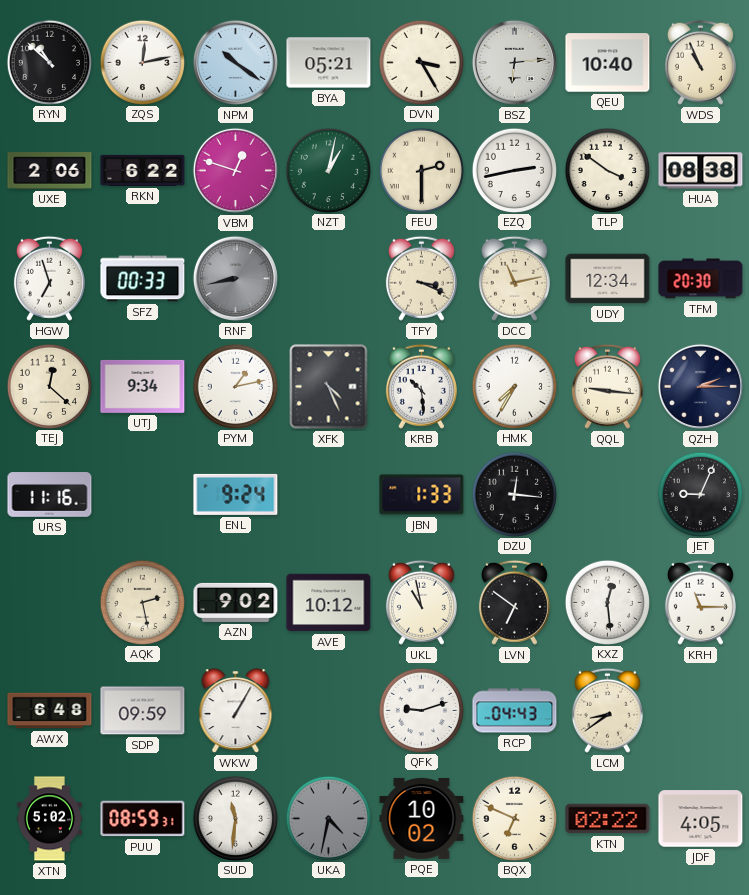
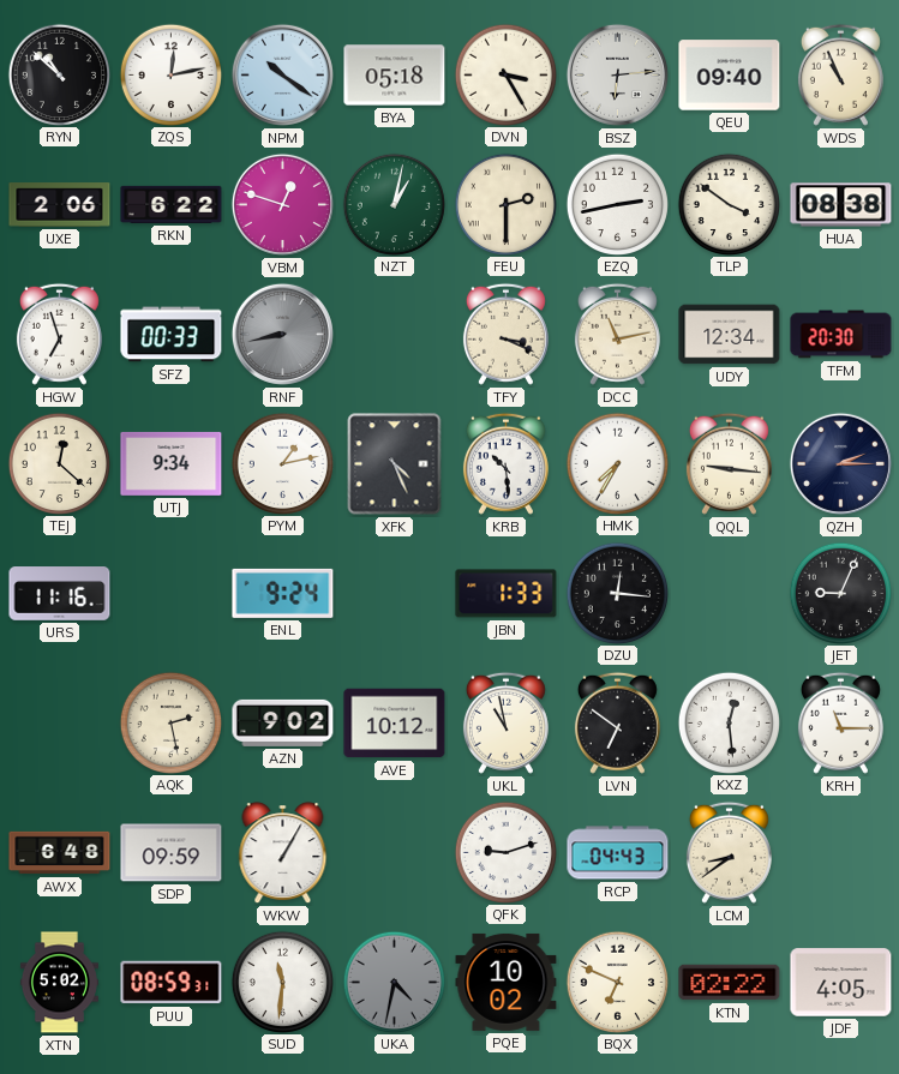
BYA: 05:21 -> 05:18
QEU: 10:40 -> 09:40
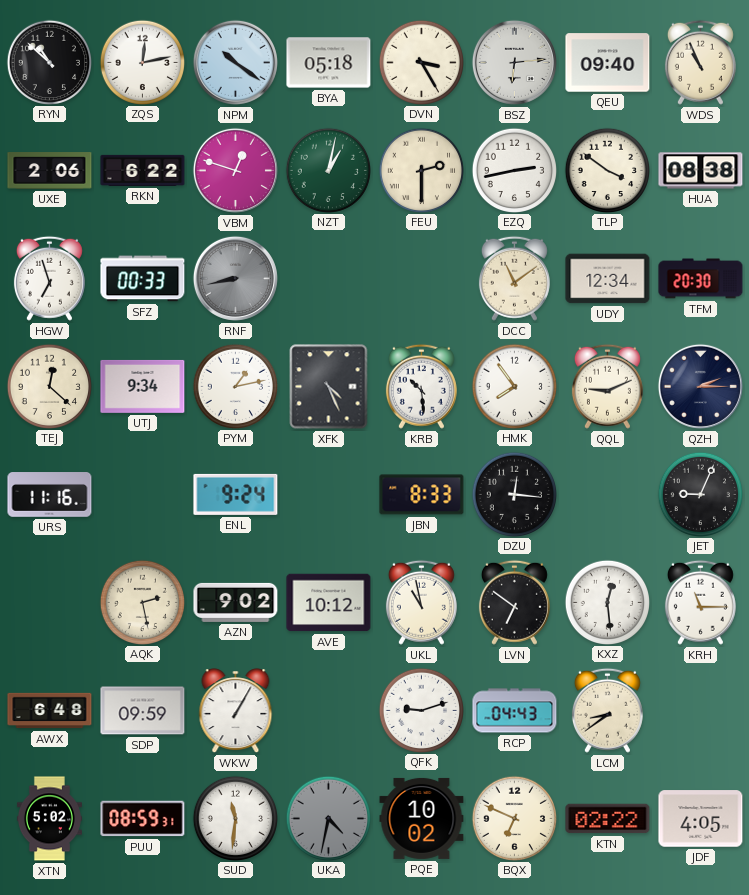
TFY: 3:19 -> none
DCC: 11:13 -> 11:09
HMK: 7:35 -> 7:54
QQL: 9:16 -> 9:11
JBN: 1:33 -> 8:33
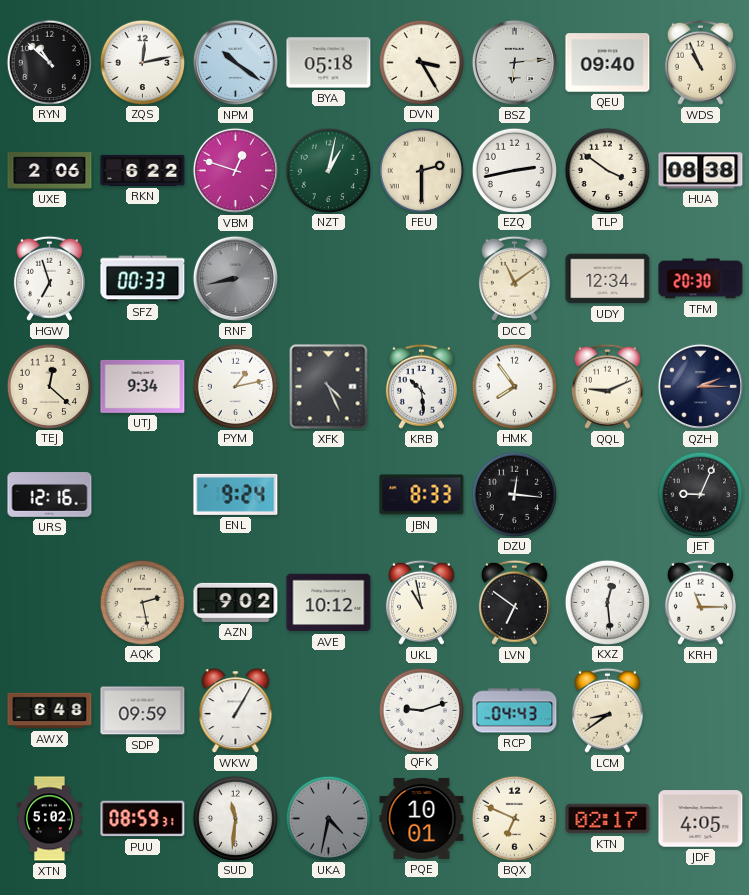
URS: 11:16 -> 12:16
PQE: 10:02 -> 10:01
KTN: 02:22 -> 02:17
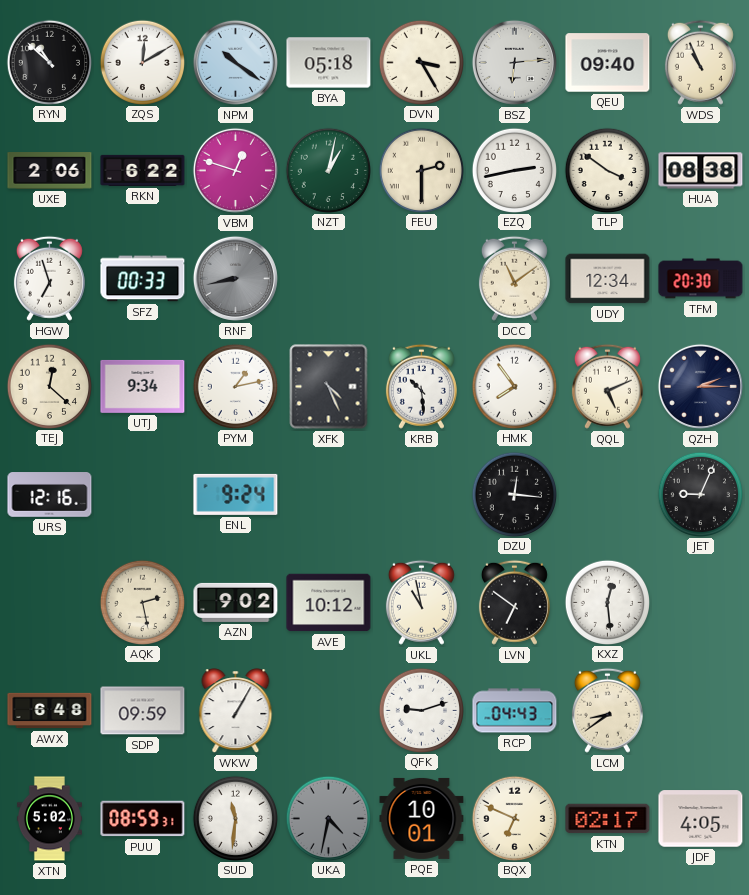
ZQS: 12:13 -> 12:10
QQL: 9:11 -> 5:11
JBN: 8:33 -> none
KRH: 11:15 -> none
